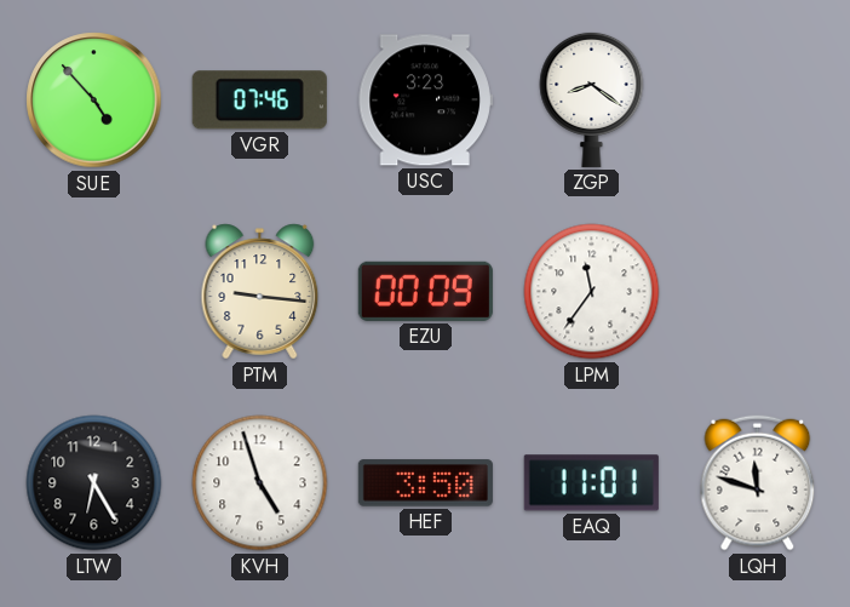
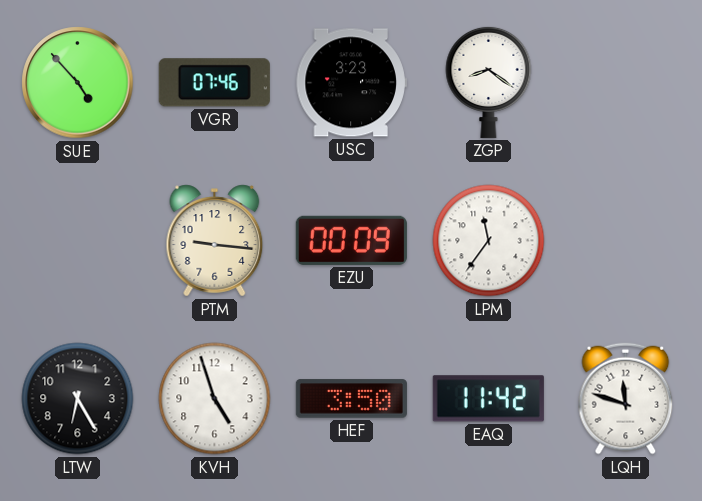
EAQ: 11:01 -> 11:42
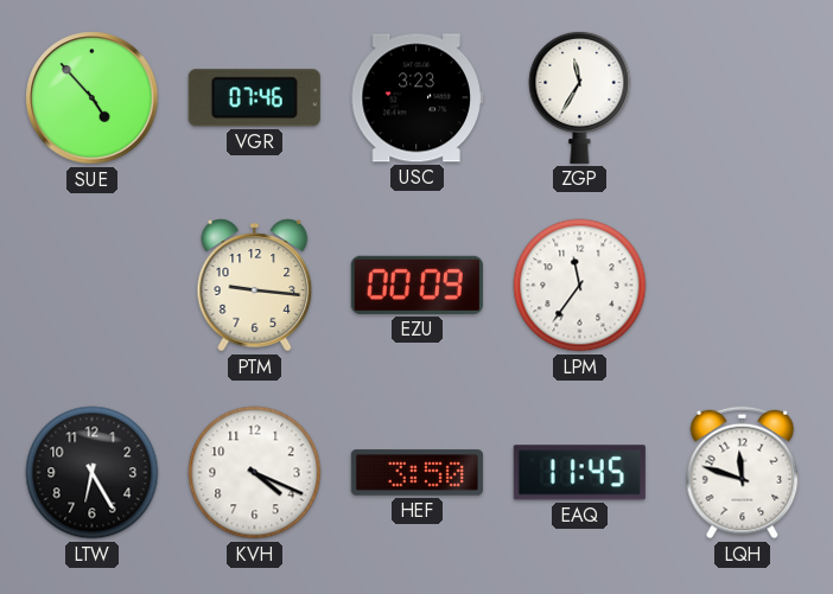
ZGP: 8:21 -> 11:35
KVH: 4:57 -> 4:19
EAQ: 11:42 -> 11:45
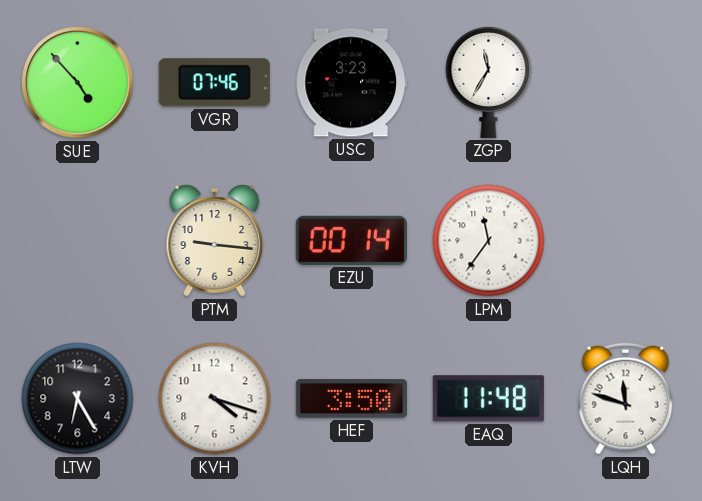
EZU: 00:09 -> 00:14
KVH: 4:19 -> 4:18
EAQ: 11:45 -> 11:48
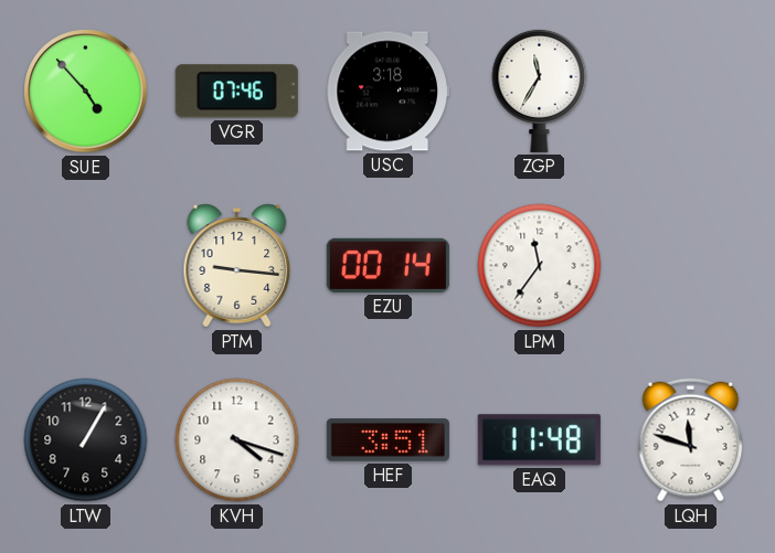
USC: 3:23 -> 3:18
LTW: 6:25 -> 1:05
HEF: 3:50 -> 3:51
